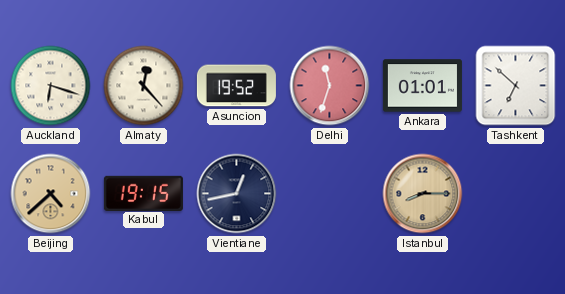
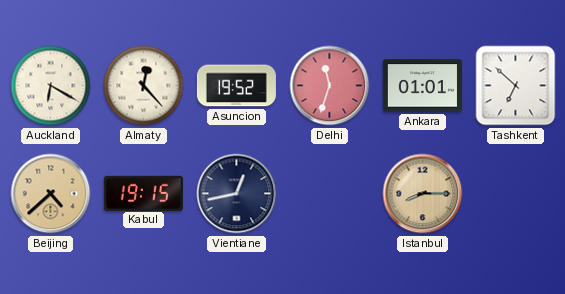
Auckland: 6:18 -> 6:20
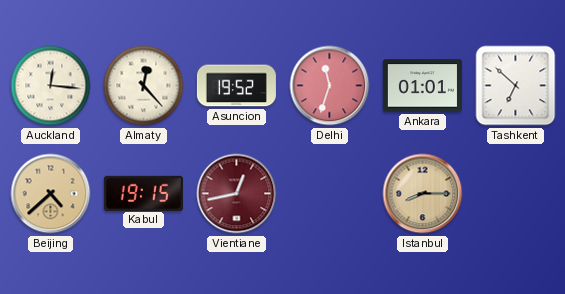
Auckland: 6:20 -> 12:16
Vientiane dial: navy -> burgundy
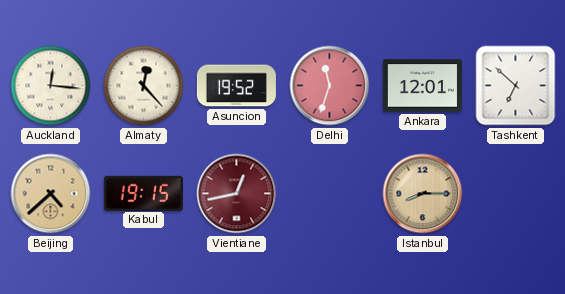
Ankara: 01:01 -> 12:01
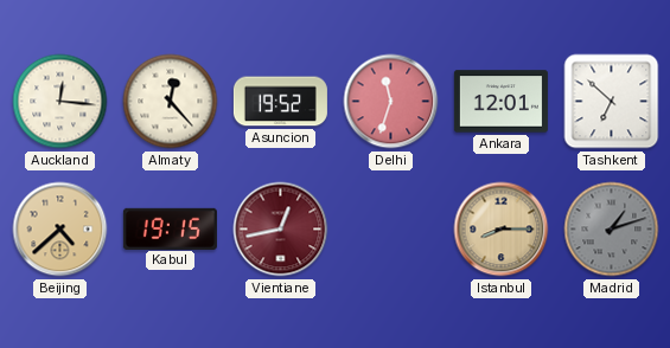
Madrid: none -> 1:12
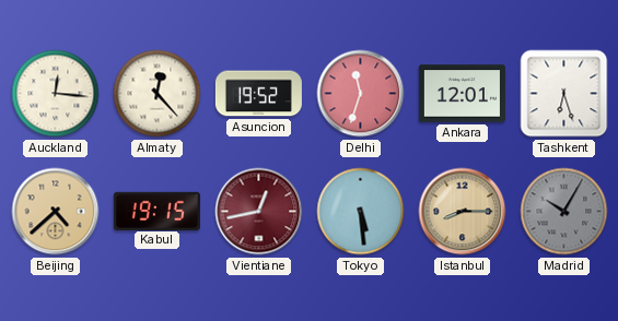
Tashkent: 6:52 -> 6:27
Tokyo: none -> 5:29
Madrid: 1:12 -> 10:05
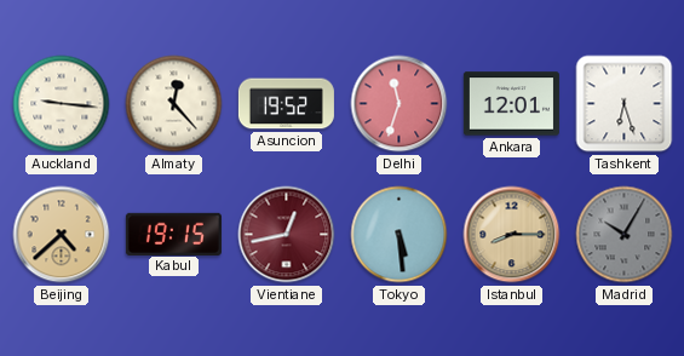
Auckland: 12:16 -> 9:16
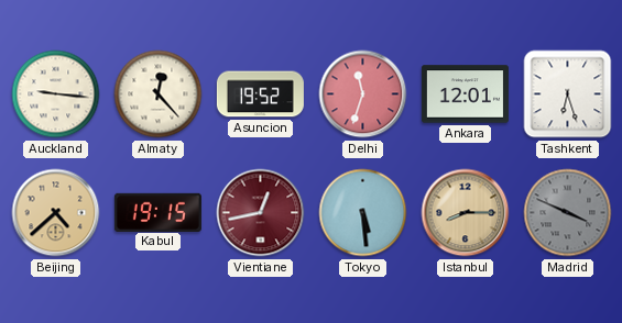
Madrid: 10:05 -> 3:49
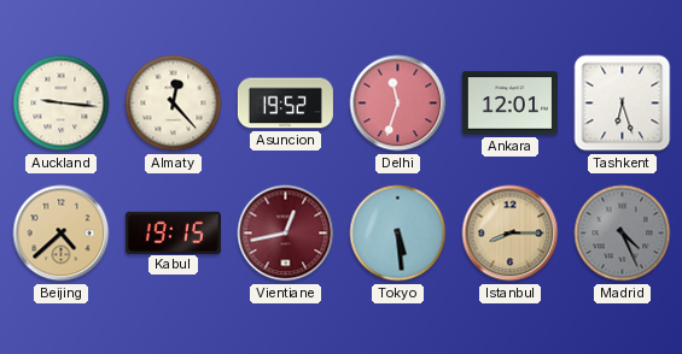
Madrid: 3:49 -> 4:26
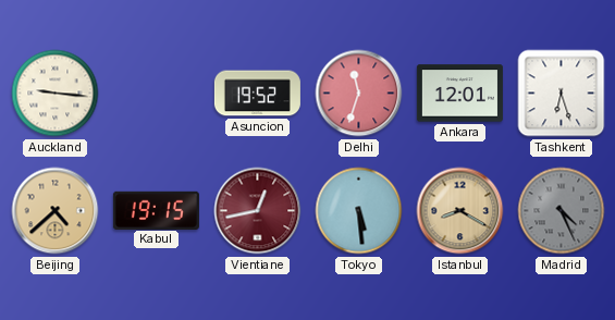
Almaty: 12:23 -> none
Istanbul: 8:15 -> 8:20
